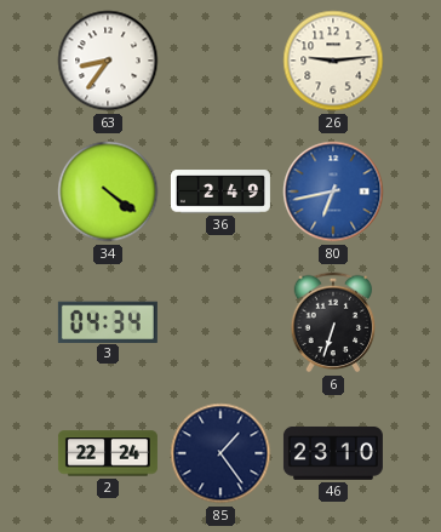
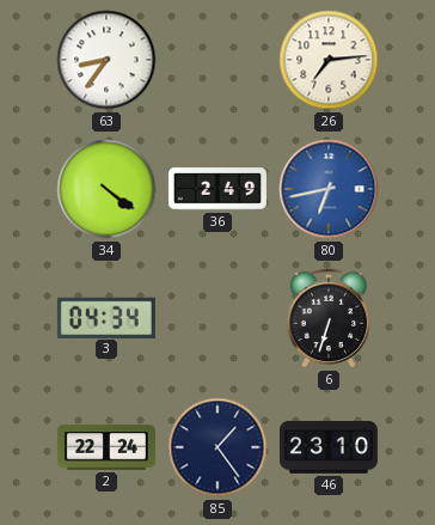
26: 9:14 -> 7:14
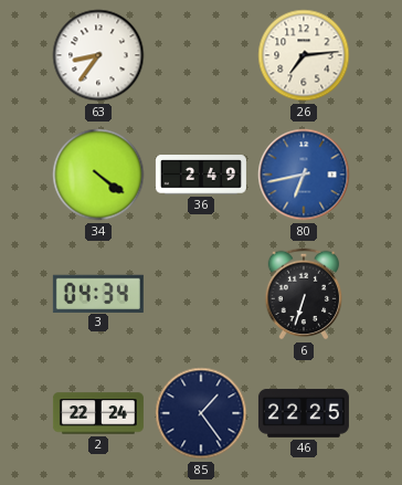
46: 23:10 -> 22:25
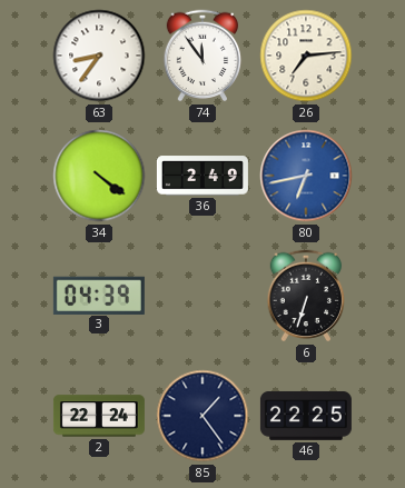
74: none -> 11:54
3: 04:34 -> 04:39
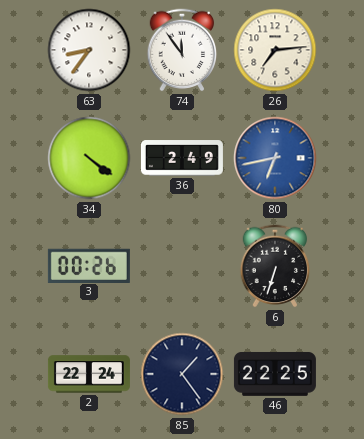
3: 04:39 -> 00:26
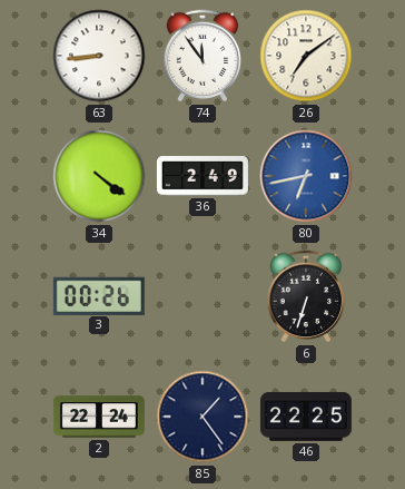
63: 8:36 -> 8:44
26: 7:14 -> 7:09
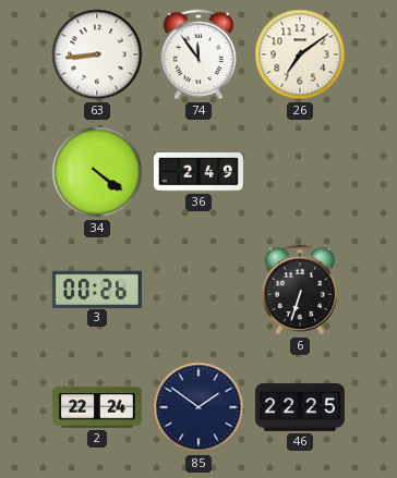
80: 6:43 -> none
85: 1:24 -> 1:51
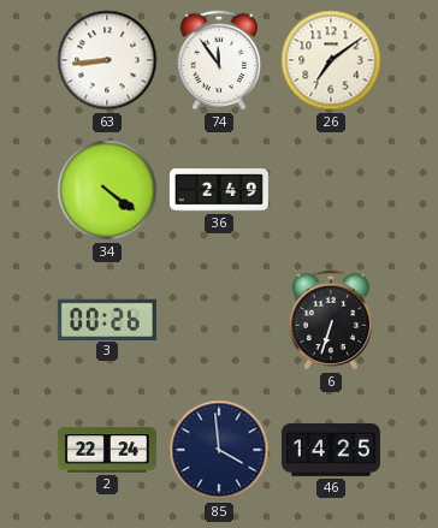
85: 1:51 -> 3:59
46: 22:25 -> 14:25
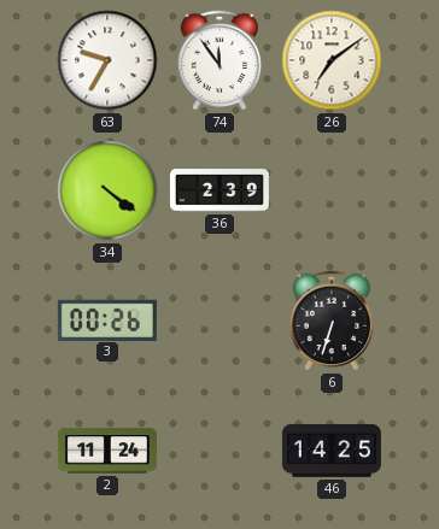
63: 8:44 -> 9:35
36: 2:49 -> 2:39
2: 22:24 -> 11:24
85: 3:59 -> none
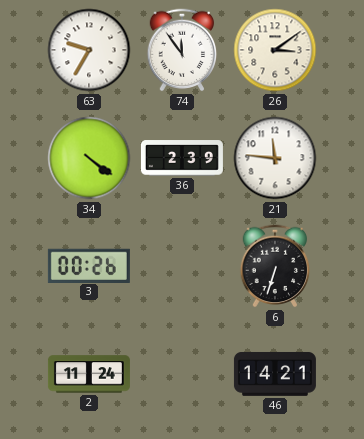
26: 7:09 -> 3:09
21: none -> 11:46
46: 14:25 -> 14:21
